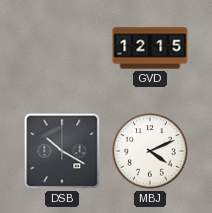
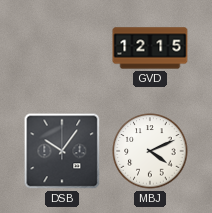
DSB: 10:20 -> 10:06
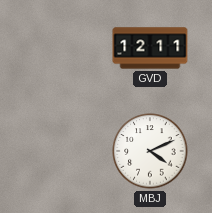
GVD: 12:15 -> 12:11
DSB: 10:06 -> none
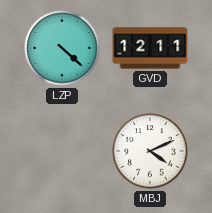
LZP: none -> 4:22
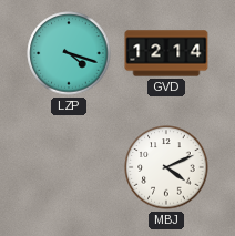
LZP: 4:22 -> 4:18
GVD: 12:11 -> 12:14
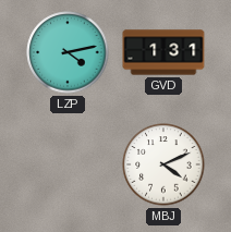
LZP: 4:18 -> 4:13
GVD: 12:14 -> 1:31
